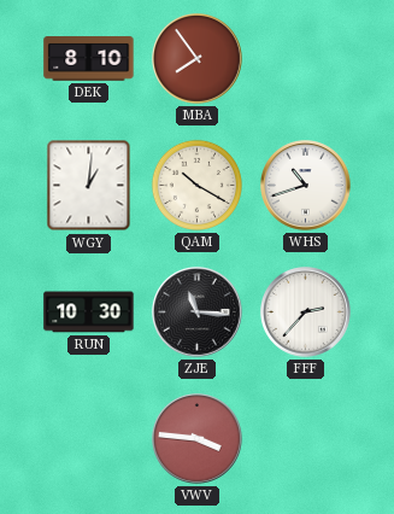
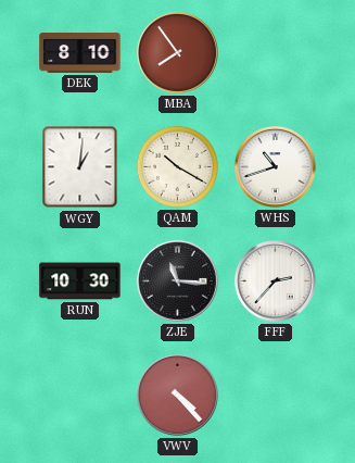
VWV: 3:46 -> 4:23
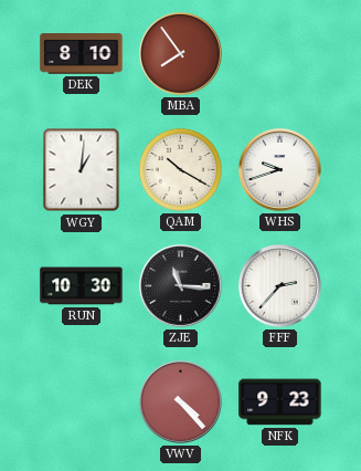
WHS: 10:42 -> 9:42
NFK: none -> 9:23
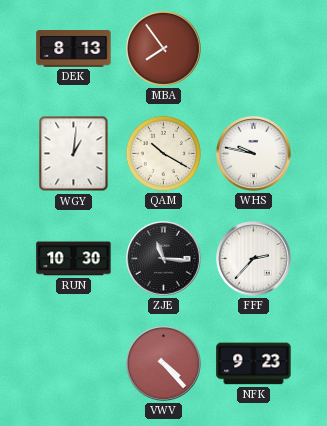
DEK: 8:10 -> 8:13
WHS: 9:42 -> 9:47
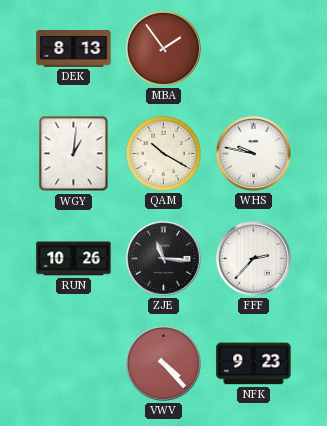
MBA: 7:54 -> 1:54
RUN: 10:30 -> 10:26
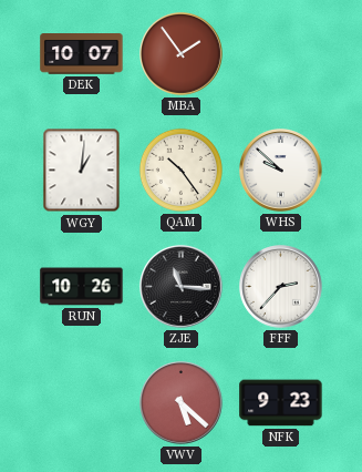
DEK: 8:13 -> 10:07
QAM: 10:20 -> 10:24
WHS: 9:47 -> 9:52
VWV: 4:23 -> 5:22
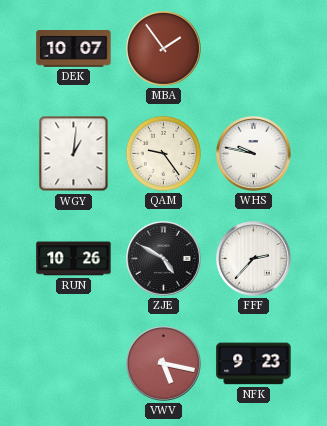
QAM: 10:24 -> 9:24
WHS: 9:52 -> 9:47
ZJE: 11:16 -> 4:50
VWV: 5:22 -> 5:17
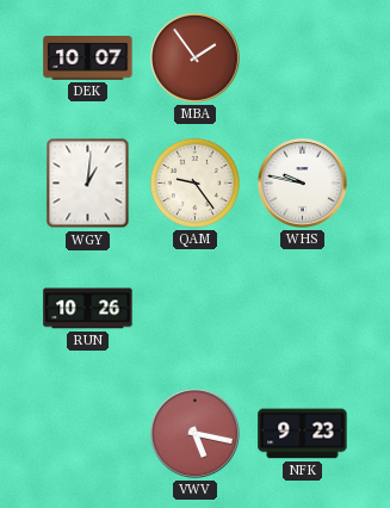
ZJE: 4:50 -> none
FFF: 2:37 -> none
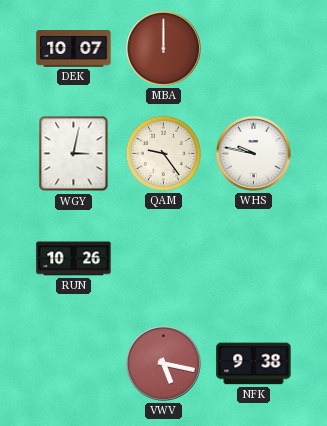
MBA: 1:54 -> 12:00
WGY: 1:01 -> 3:02
NFK: 9:23 -> 9:38
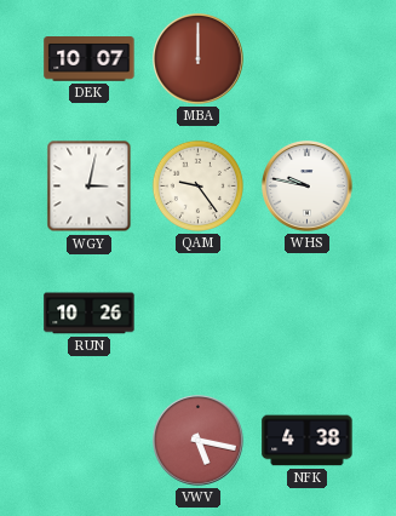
NFK: 9:38 -> 4:38
